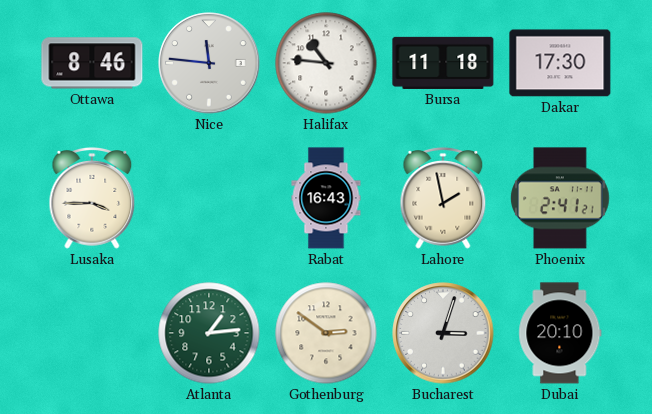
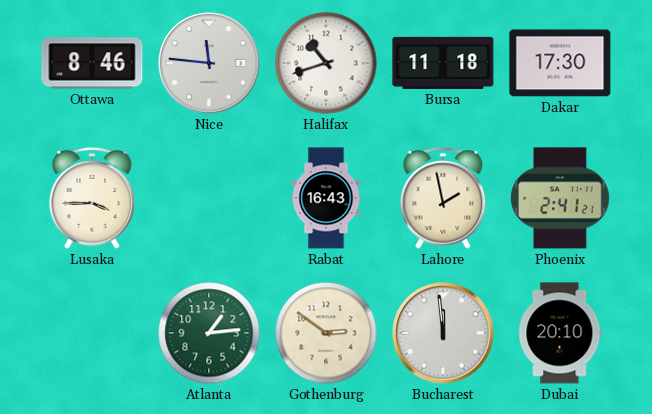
Halifax: 10:46 -> 10:42
Bucharest: 3:03 -> 11:59
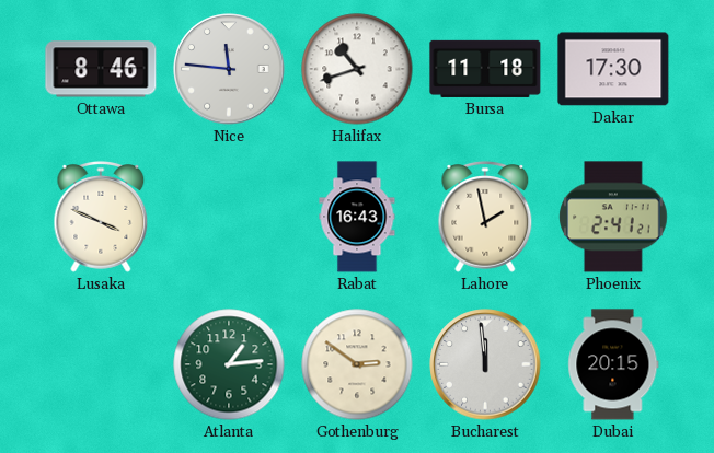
Lusaka: 3:45 -> 3:49
Dubai: 20:10 -> 20:15
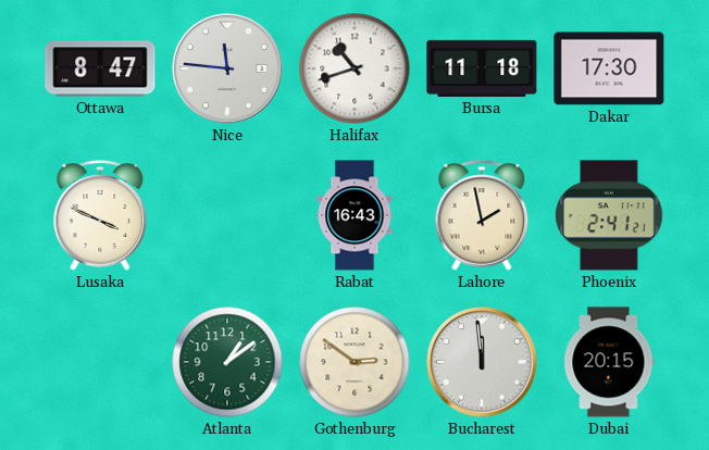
Ottawa: 8:46 -> 8:47
Atlanta: 1:14 -> 1:09
